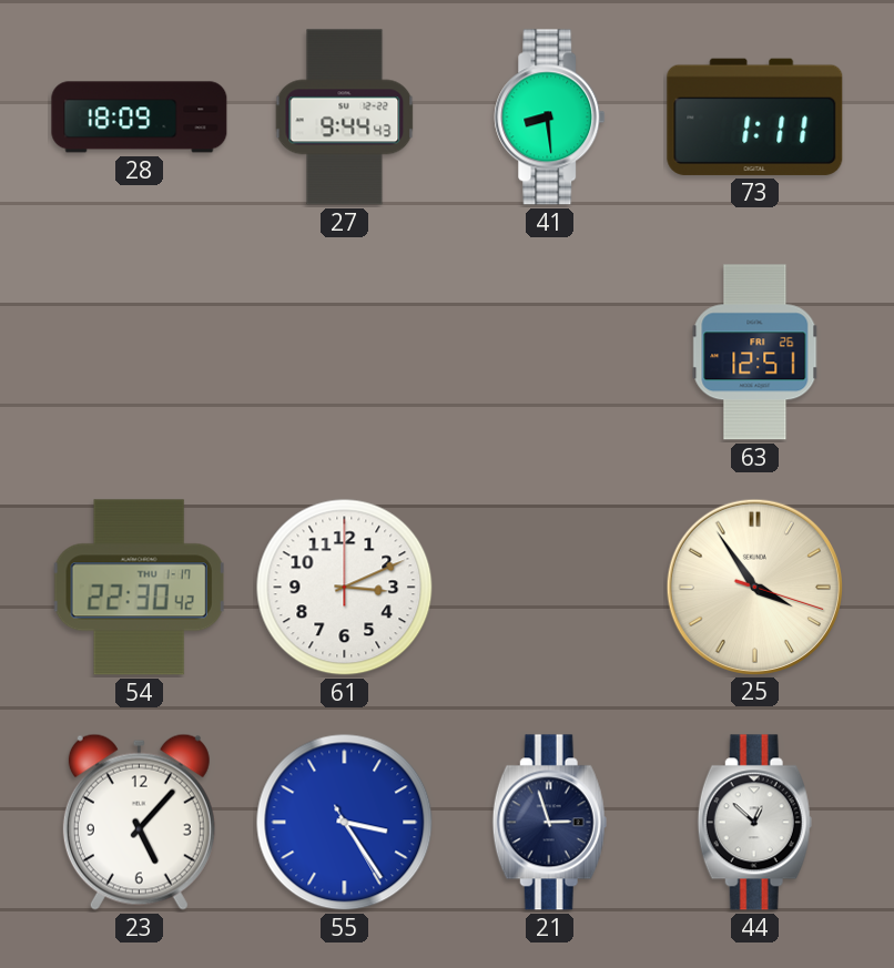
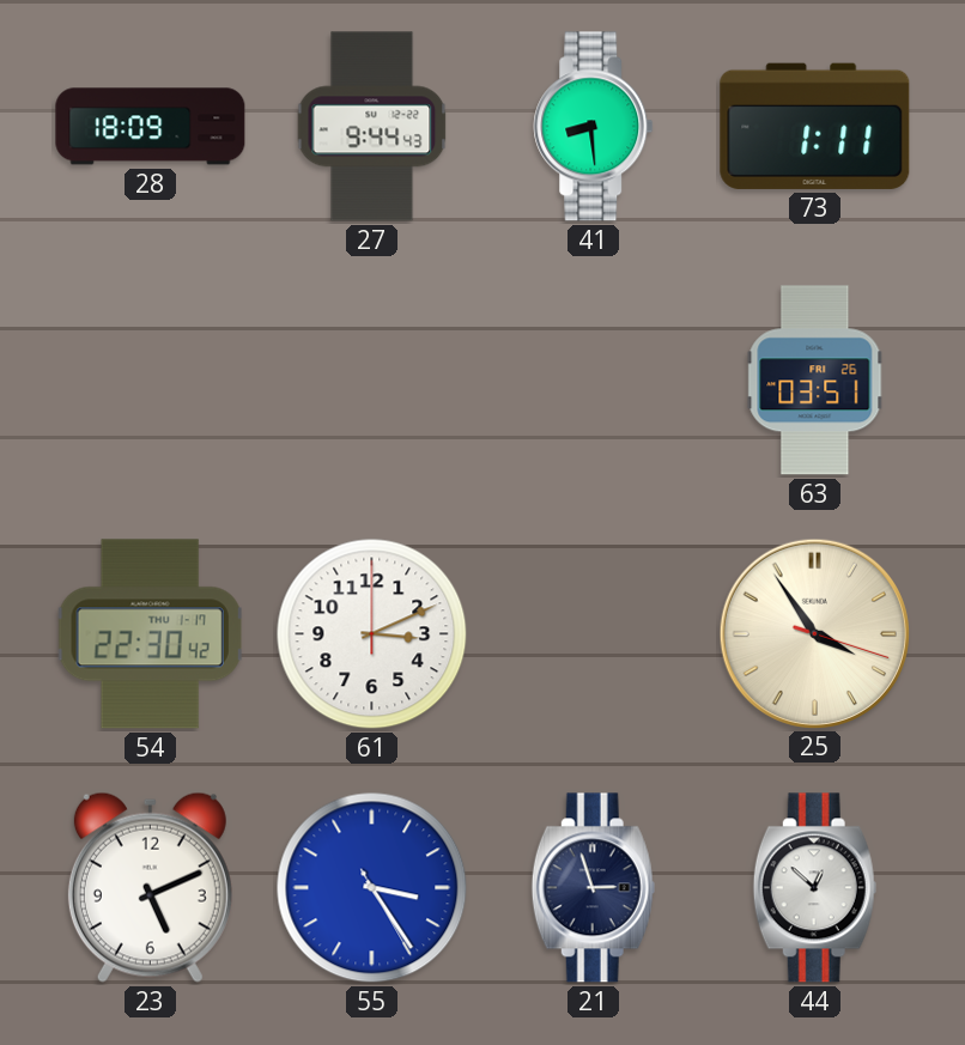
63: 12:51 -> 03:51
23: 5:07 -> 5:11
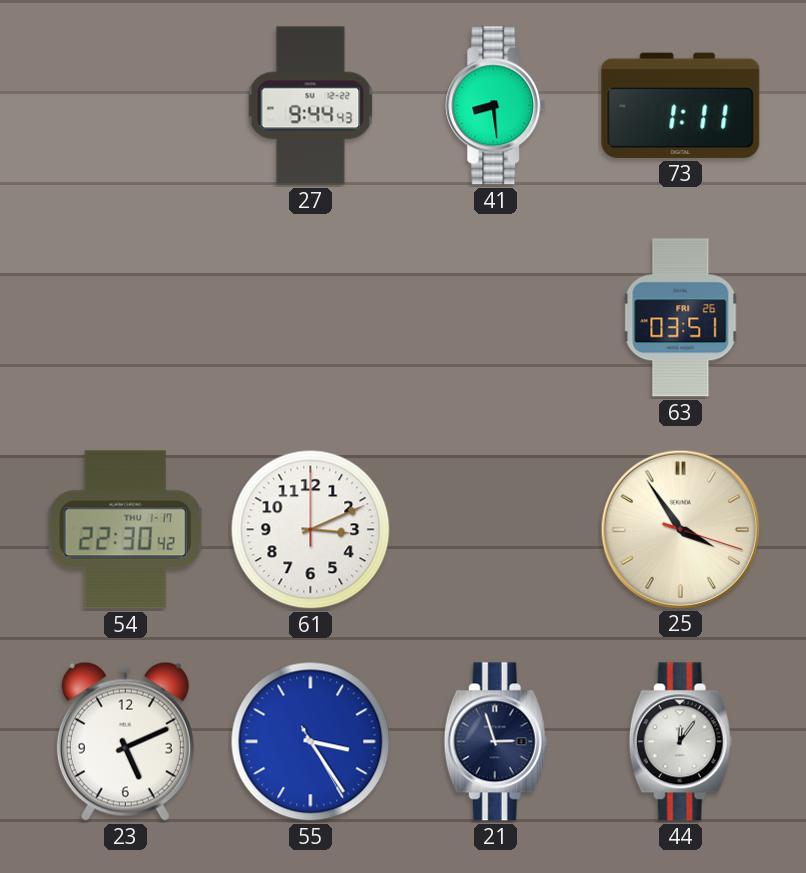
28: 18:09 -> none
44: 12:52 -> 12:06
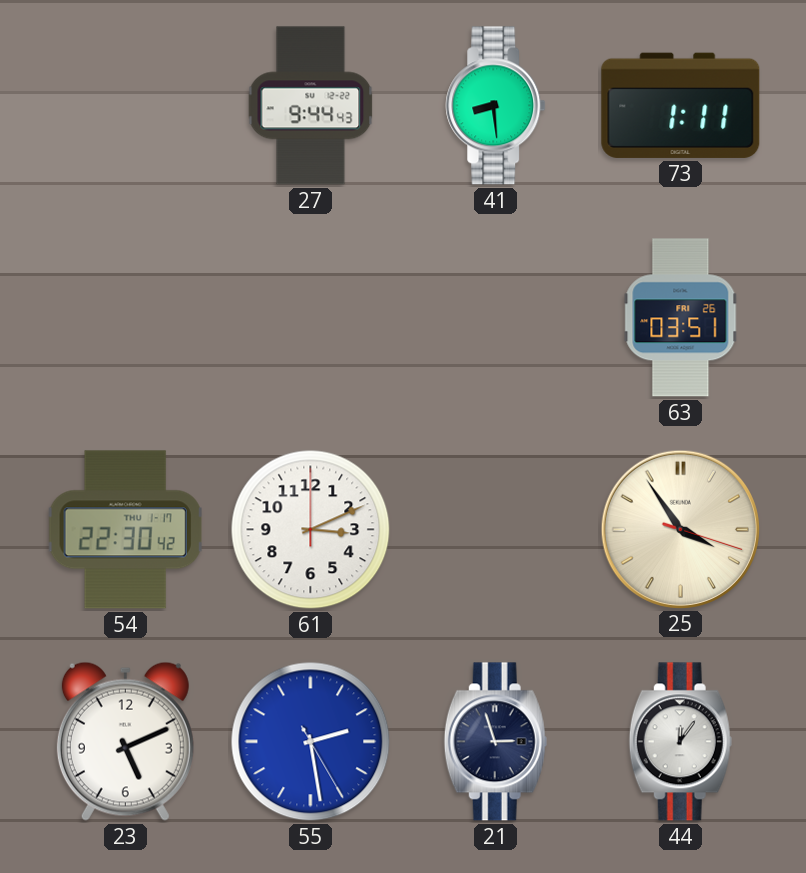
55: 3:24 -> 2:28
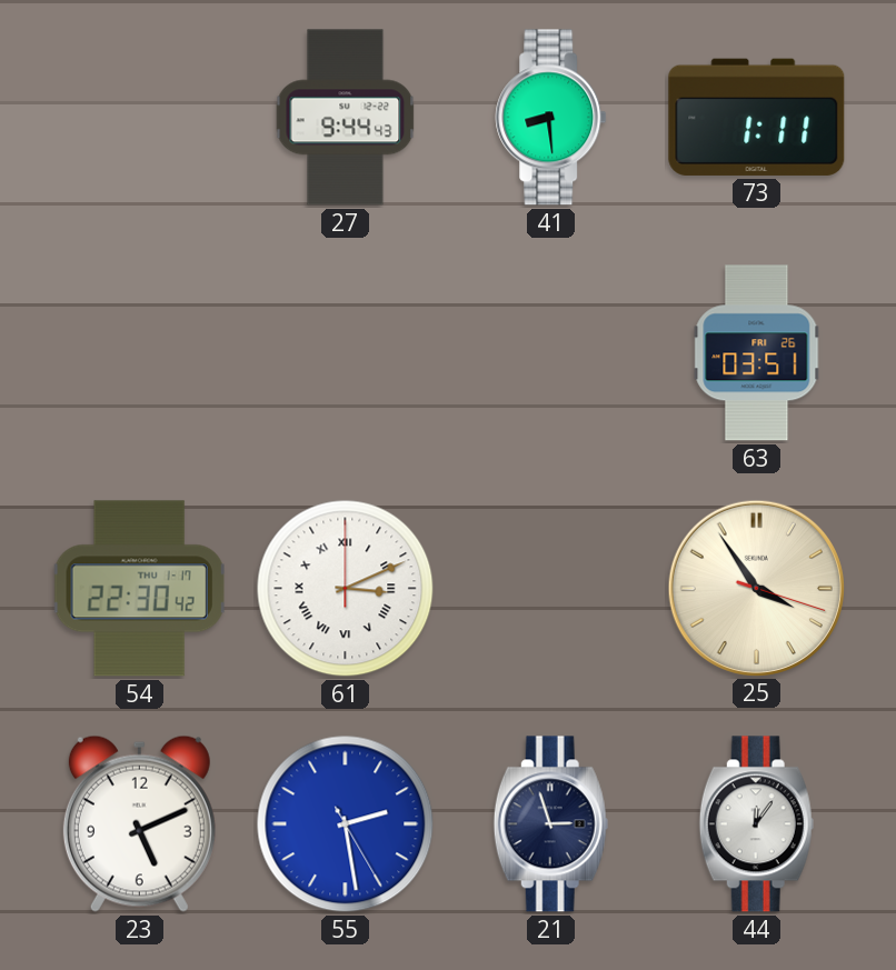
61 numerals: Arabic -> Roman
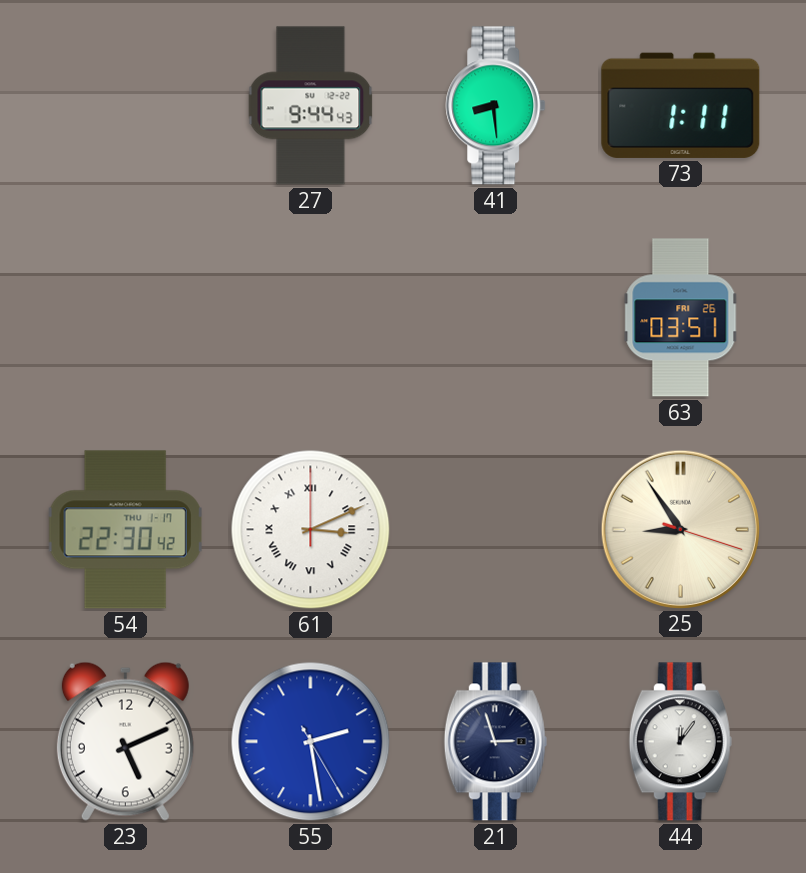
25: 3:54 -> 8:54
